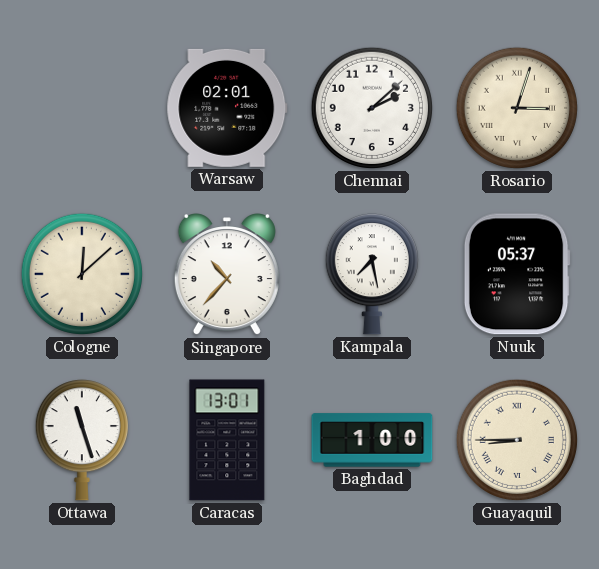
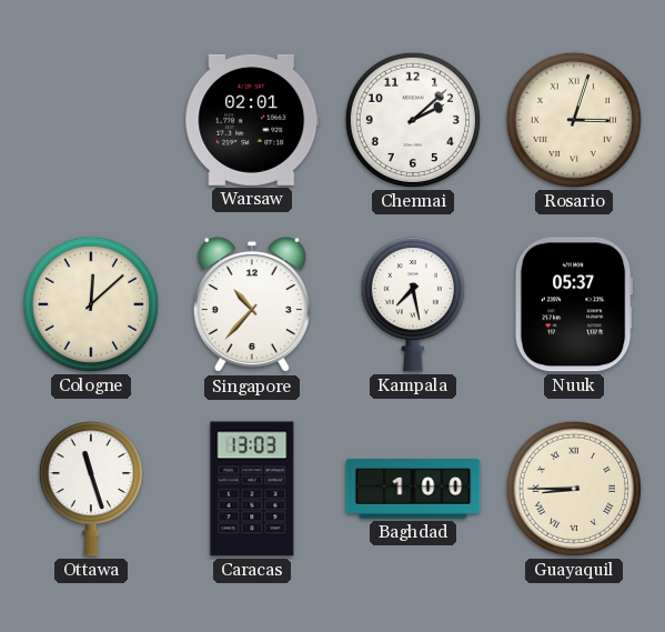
Caracas: 13:01 -> 13:03
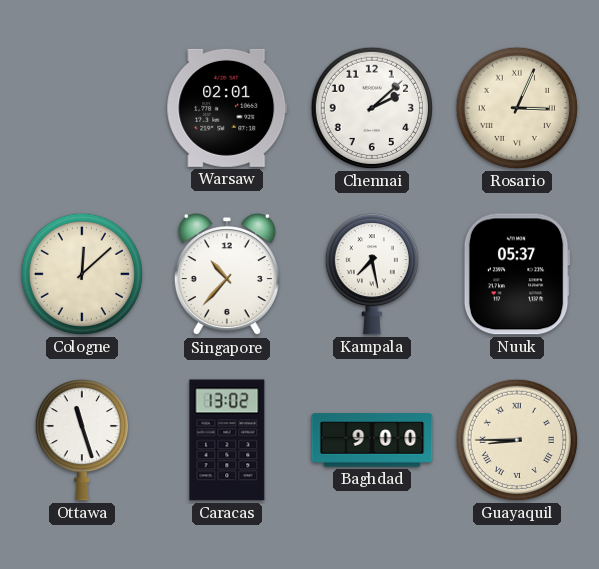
Rosario: 3:03 -> 3:04
Caracas: 13:03 -> 13:02
Baghdad: 1:00 -> 9:00
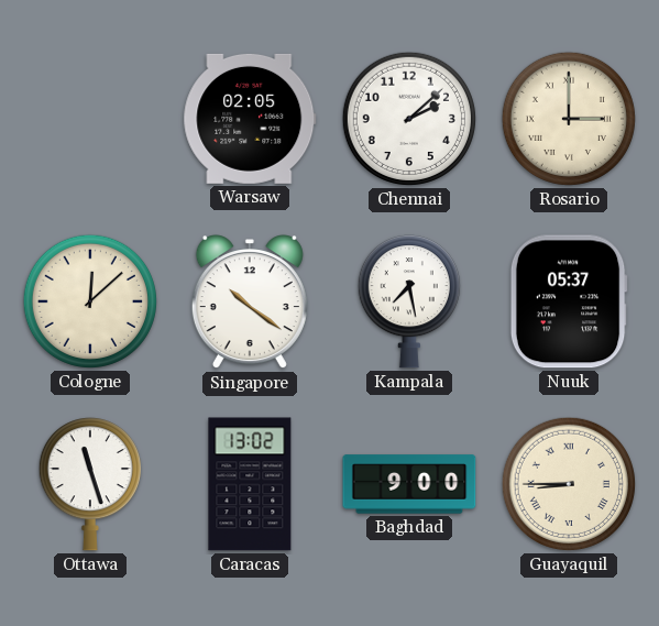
Warsaw: 02:01 -> 02:05
Rosario: 3:04 -> 3:00
Singapore: 10:37 -> 10:21
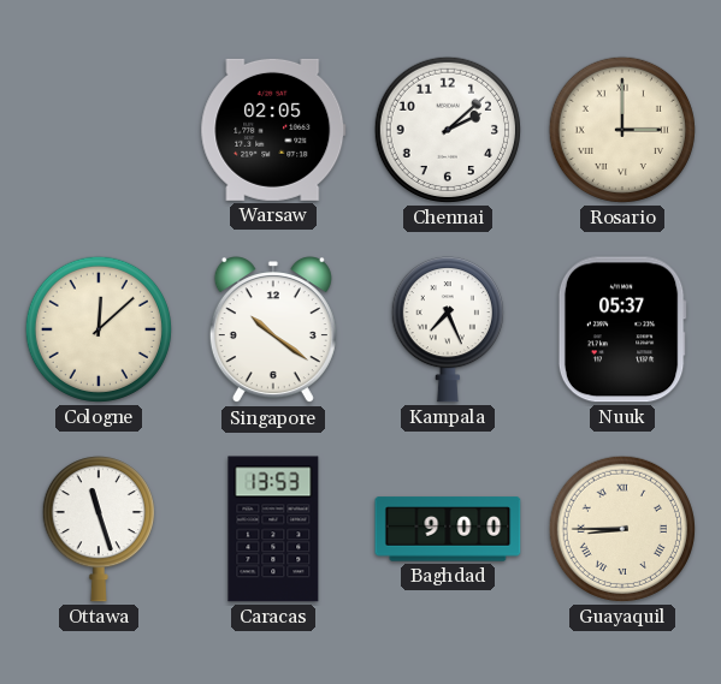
Kampala: 7:28 -> 7:26
Caracas: 13:02 -> 13:53
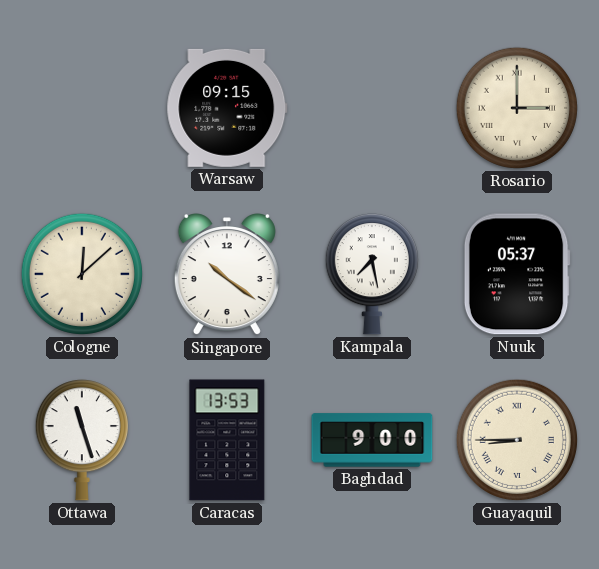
Warsaw: 02:05 -> 09:15
Chennai: 2:08 -> none
Kampala: 7:26 -> 7:28
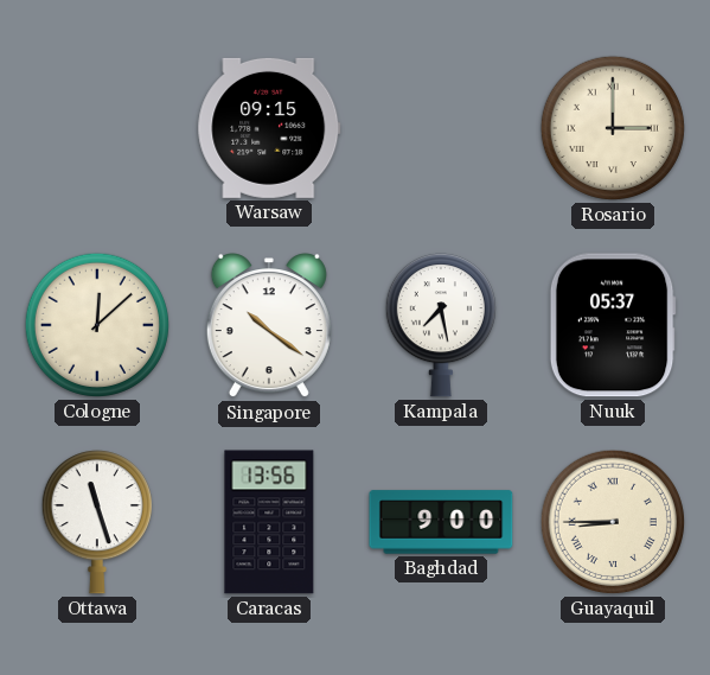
Caracas: 13:53 -> 13:56
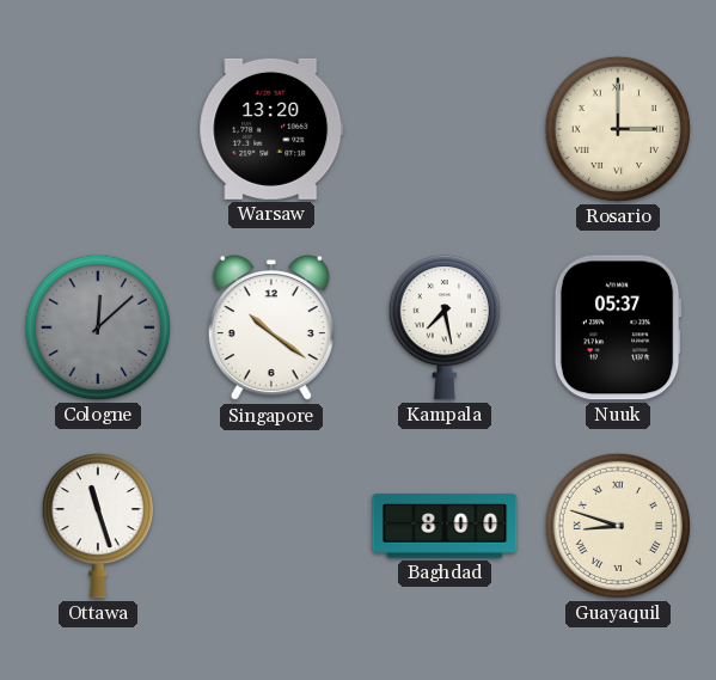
Warsaw: 09:15 -> 13:20
Cologne dial: cream -> grey
Caracas: 13:56 -> none
Baghdad: 9:00 -> 8:00
Guayaquil: 8:45 -> 8:48
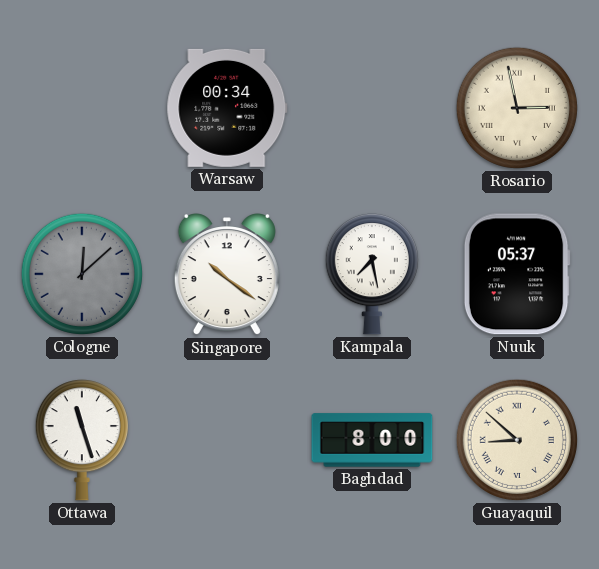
Warsaw: 13:20 -> 00:34
Rosario: 3:00 -> 2:58
Guayaquil: 8:48 -> 8:52
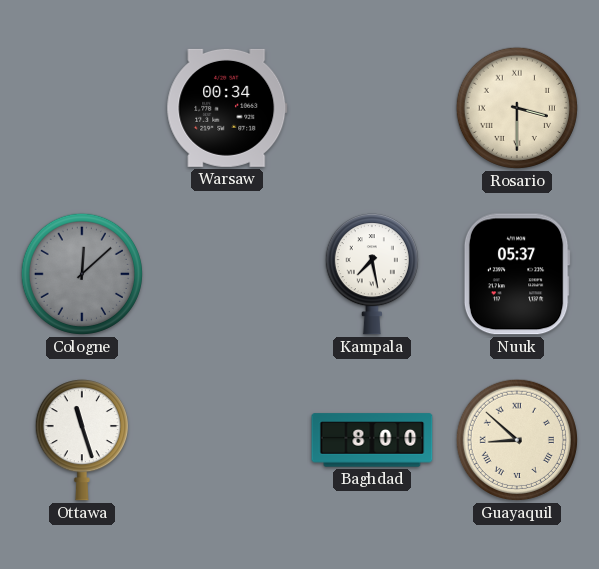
Rosario: 2:58 -> 3:30
Singapore: 10:21 -> none
